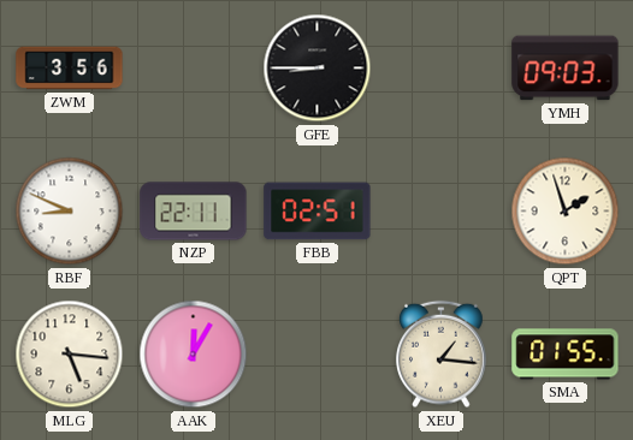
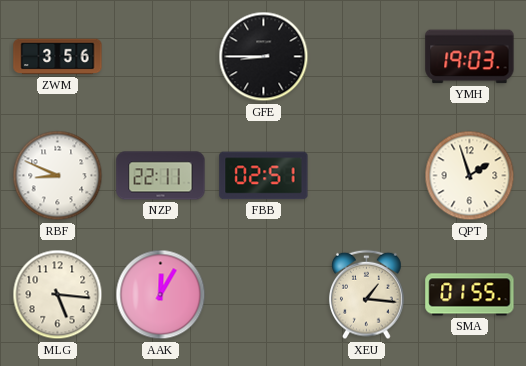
YMH: 09:03 -> 19:03
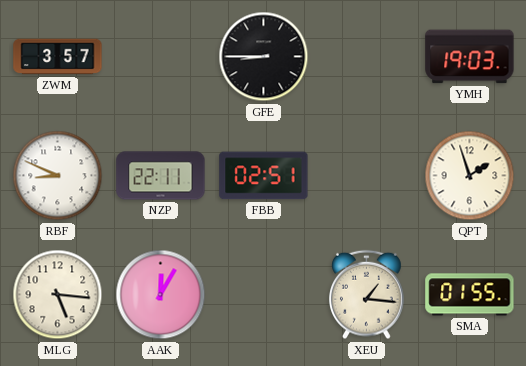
ZWM: 3:56 -> 3:57
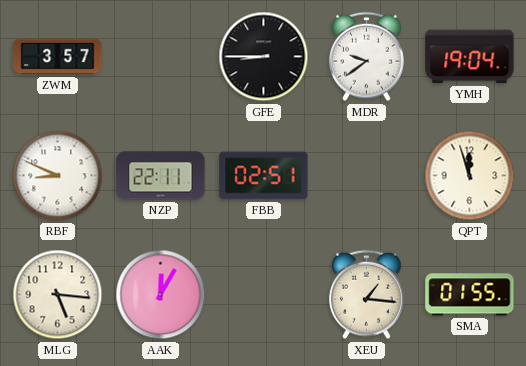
MDR: none -> 9:39
YMH: 19:03 -> 19:04
QPT: 1:57 -> 11:57
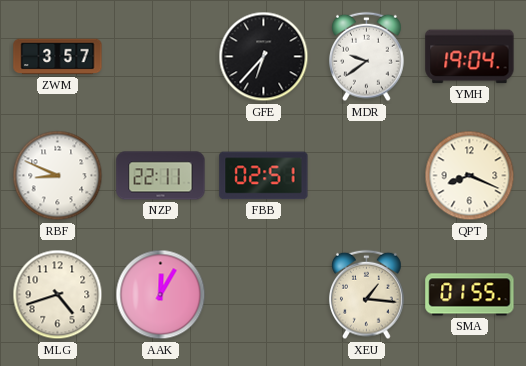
GFE: 8:45 -> 6:37
QPT: 11:57 -> 8:19
MLG: 5:16 -> 4:42
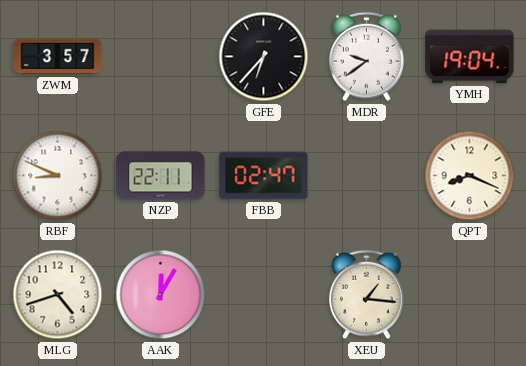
FBB: 02:51 -> 02:47
SMA: 01:55 -> none
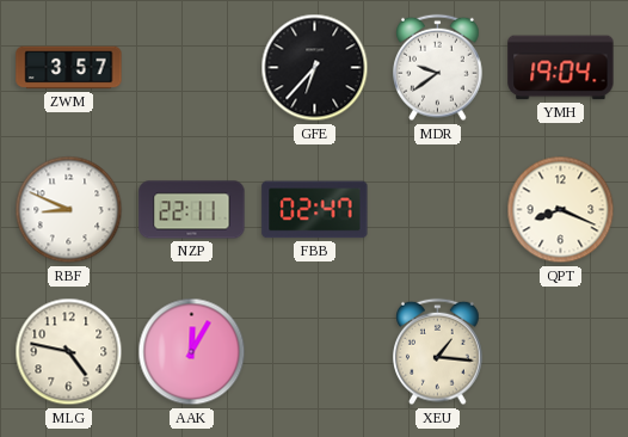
MLG: 4:42 -> 4:47
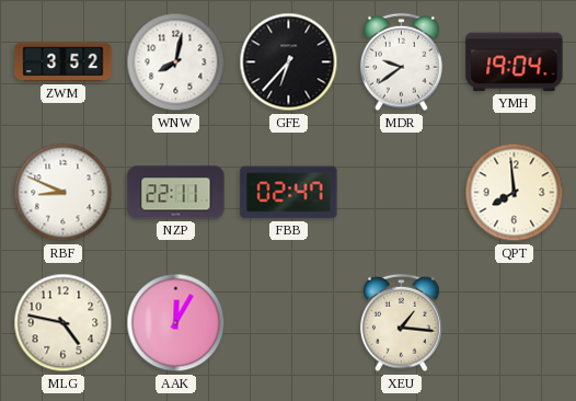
ZWM: 3:57 -> 3:52
WNW: none -> 8:02
QPT: 8:19 -> 7:59
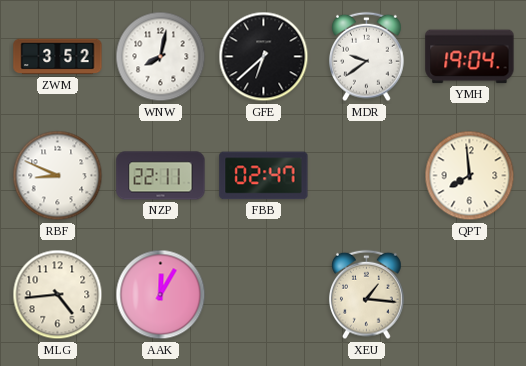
GFE: 6:37 -> 6:38
MLG: 4:47 -> 4:44
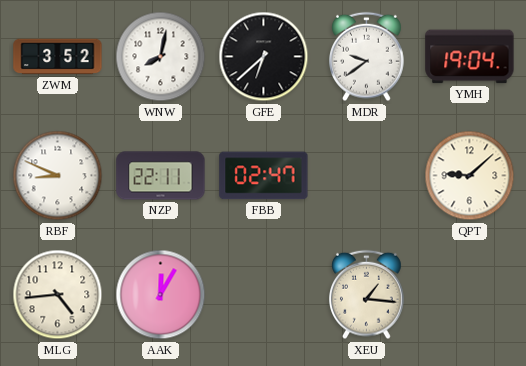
QPT: 7:59 -> 9:08
